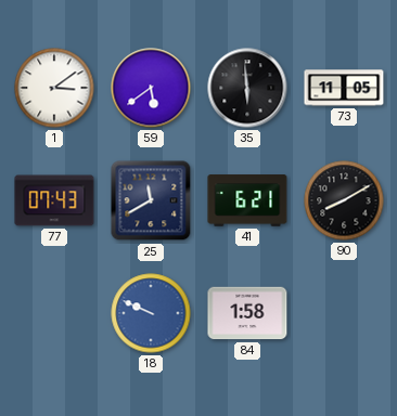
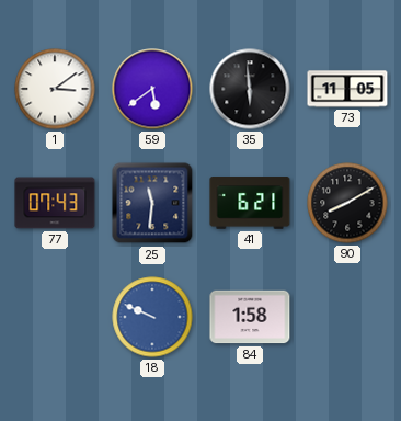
25: 11:40 -> 11:31
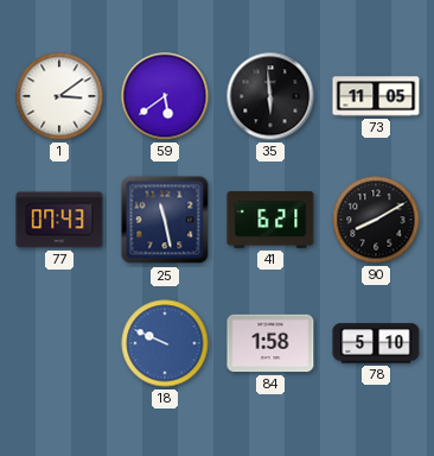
25: 11:31 -> 11:28
78: none -> 5:10
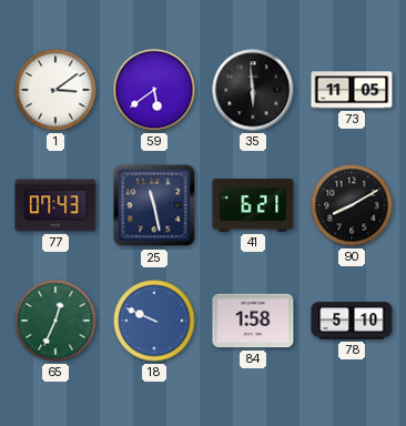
65: none -> 12:34
